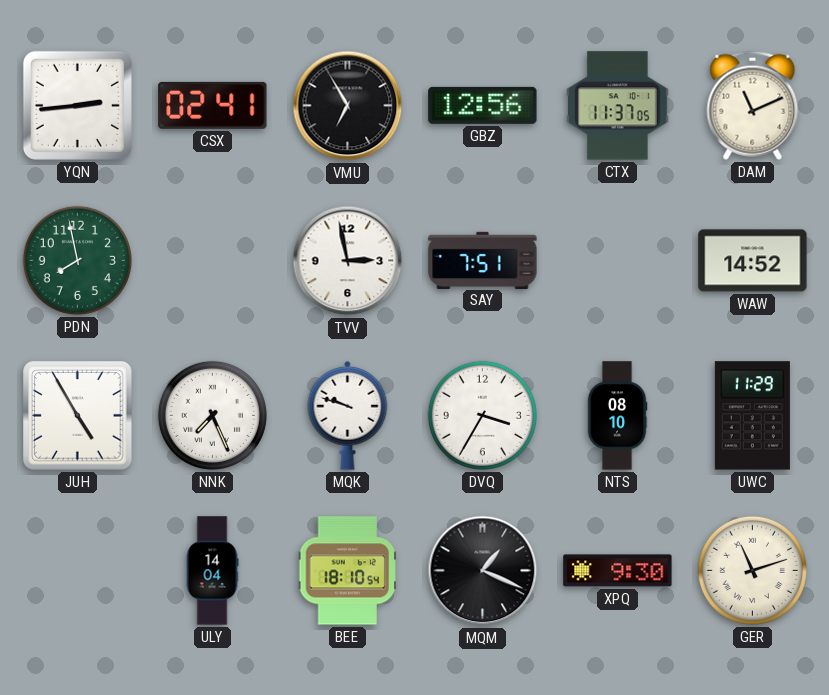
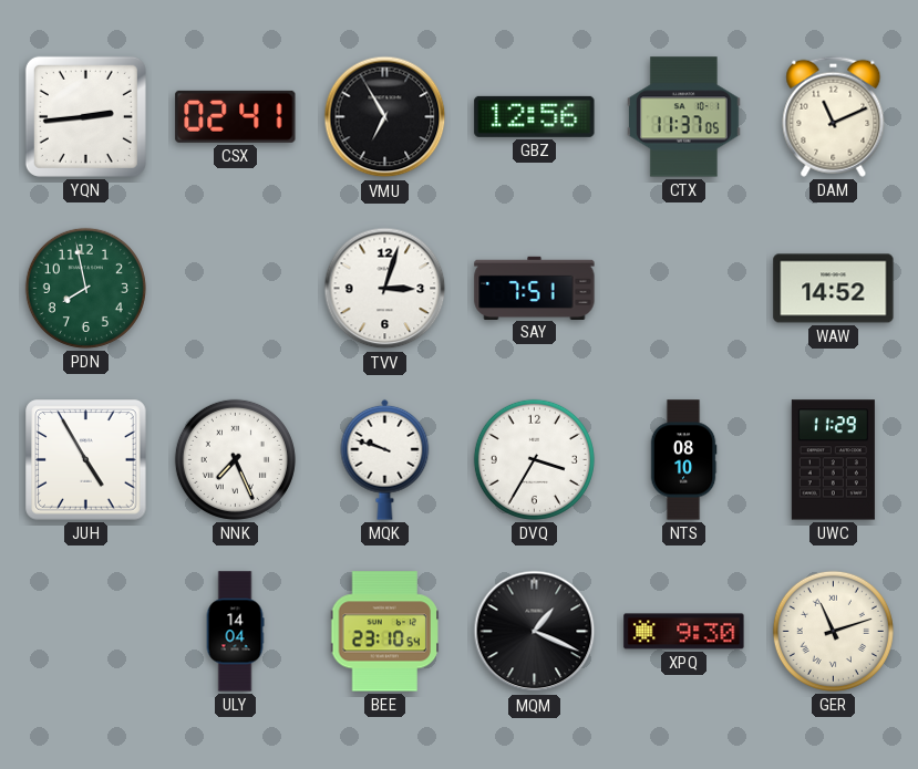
TVV: 2:58 -> 3:03
BEE: 18:10 -> 23:10
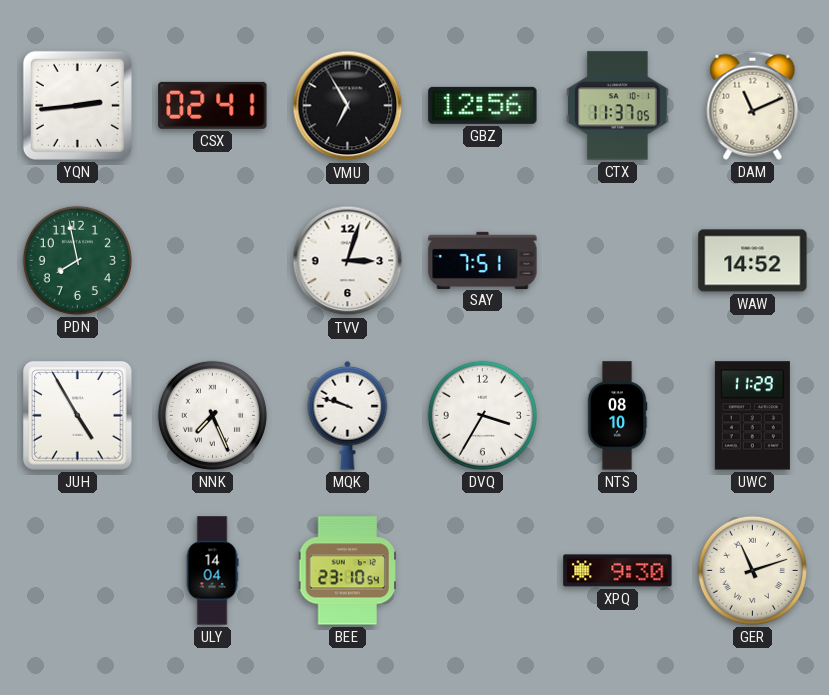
MQM: 1:19 -> none
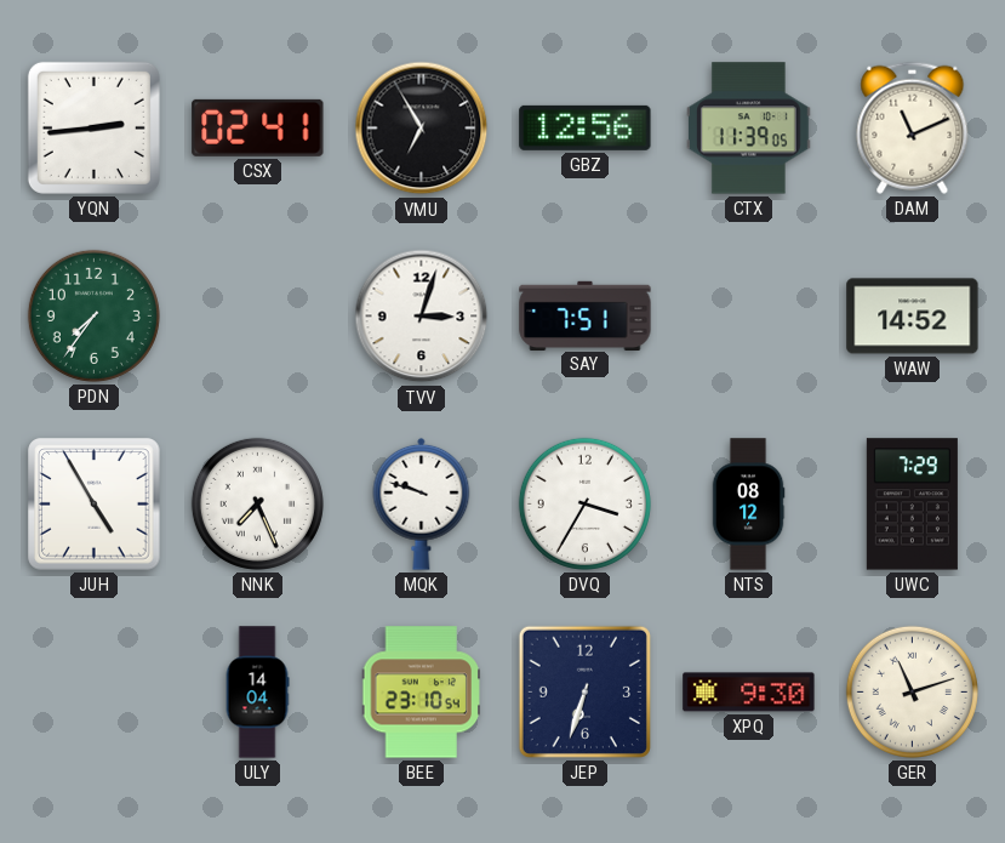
CTX: 11:37 -> 11:39
PDN: 7:58 -> 7:36
NTS: 08:10 -> 08:12
UWC: 11:29 -> 7:29
JEP: none -> 6:33
